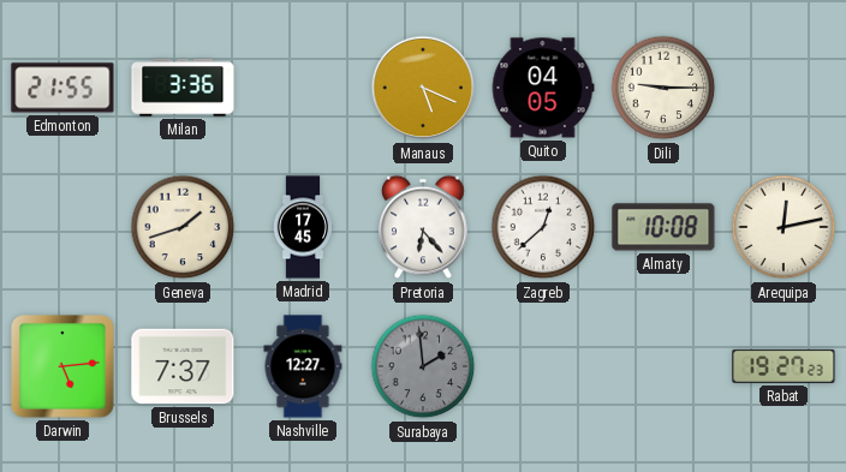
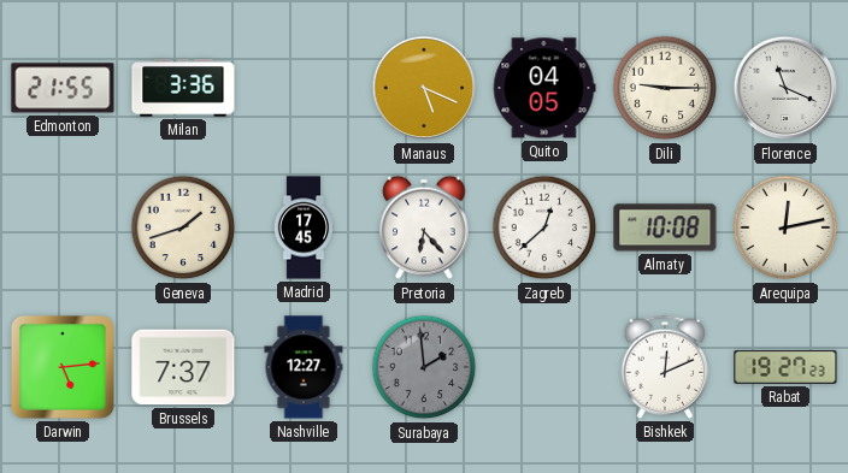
Florence: none -> 11:19
Bishkek: none -> 12:11
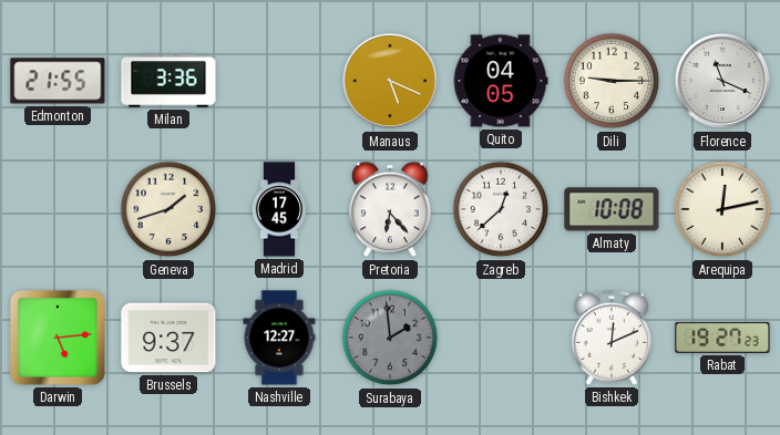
Brussels: 7:37 -> 9:37
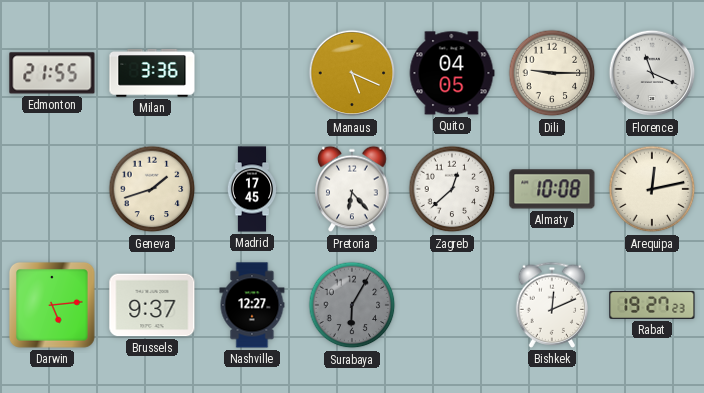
Surabaya: 1:59 -> 6:05
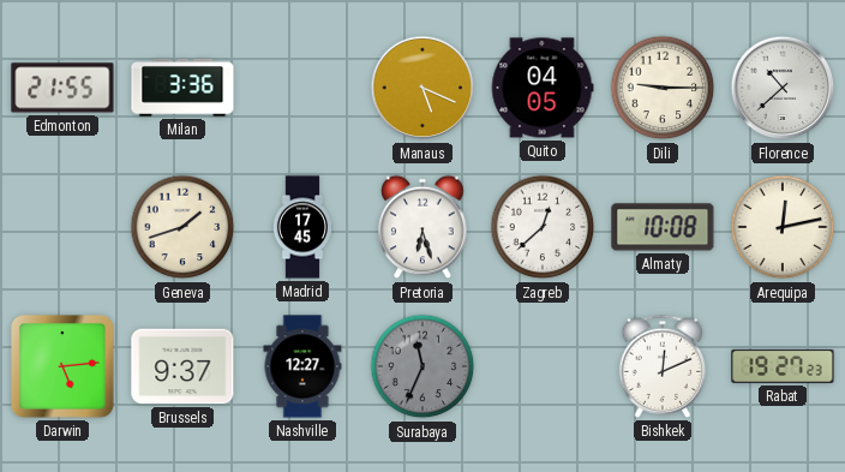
Florence: 11:19 -> 10:38
Pretoria: 6:23 -> 6:27
Surabaya: 6:05 -> 11:34
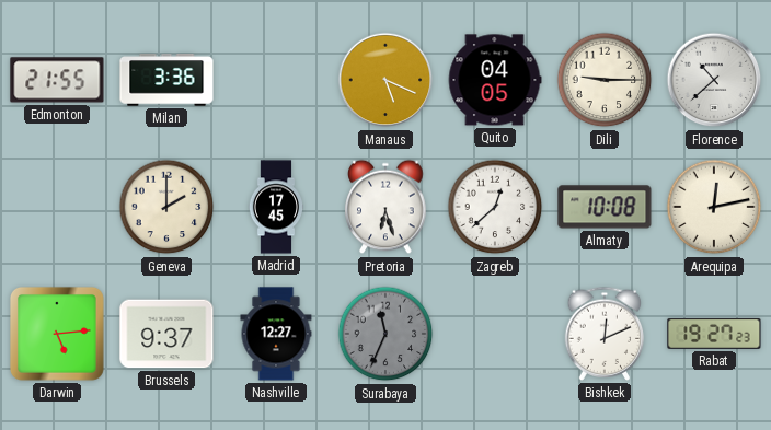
Geneva: 1:42 -> 2:00
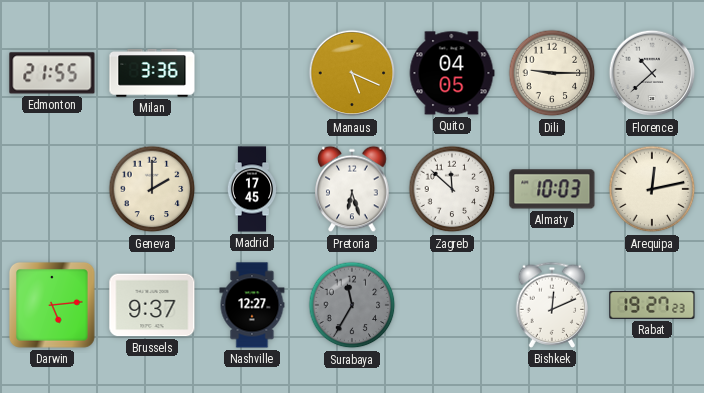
Zagreb: 12:38 -> 11:52
Almaty: 10:08 -> 10:03
Surabaya: 11:34 -> 11:35
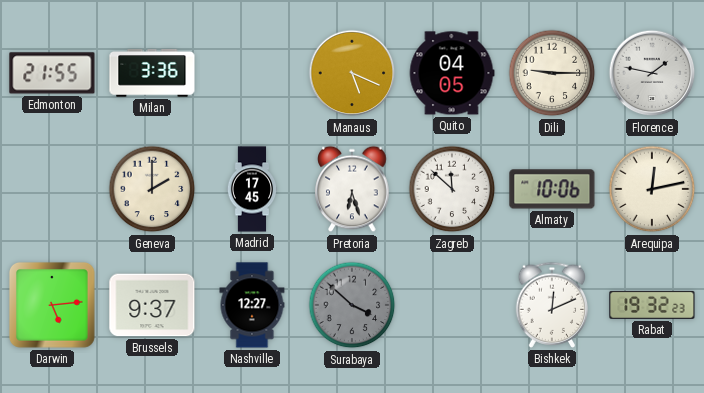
Florence: 10:38 -> 1:47
Almaty: 10:03 -> 10:06
Surabaya: 11:35 -> 3:52
Rabat: 19:27 -> 19:32
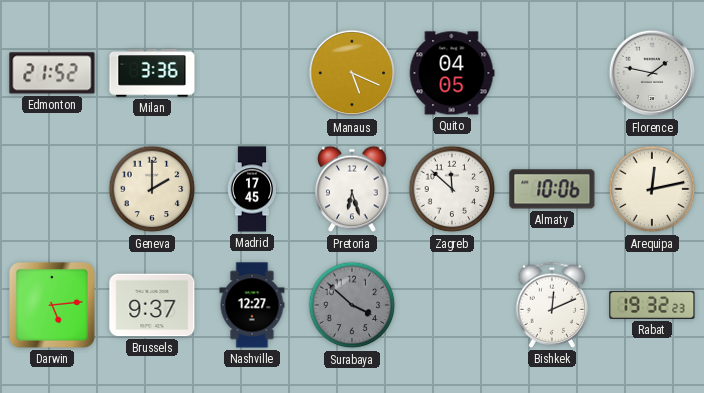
Edmonton: 21:55 -> 21:52
Dili: 9:15 -> none
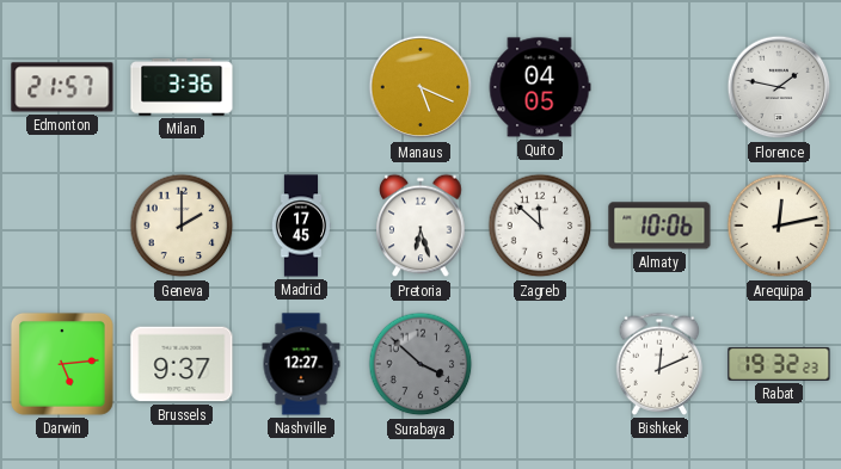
Edmonton: 21:52 -> 21:57
